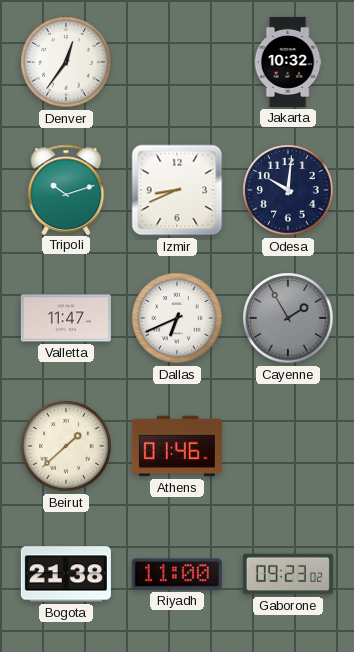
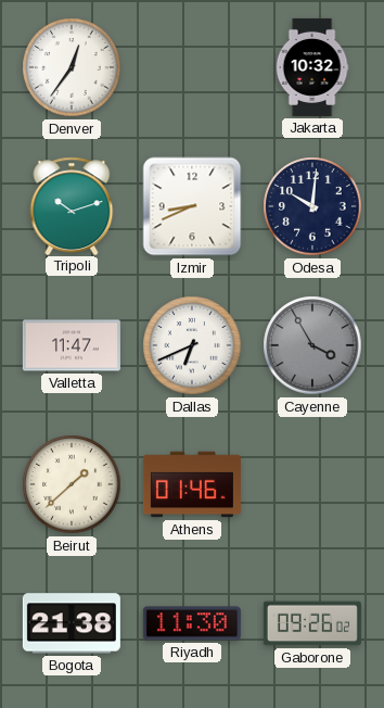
Cayenne: 1:55 -> 3:55
Riyadh: 11:00 -> 11:30
Gaborone: 09:23 -> 09:26
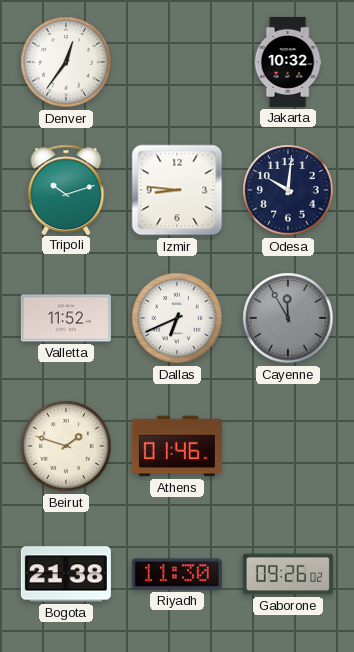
Izmir: 8:41 -> 8:46
Valletta: 11:47 -> 11:52
Cayenne: 3:55 -> 11:55
Beirut: 1:38 -> 1:48
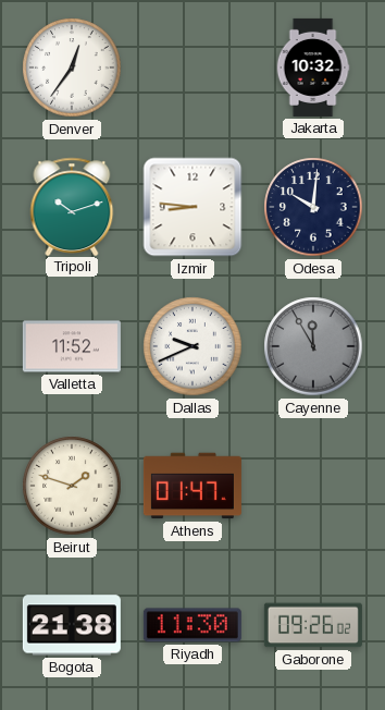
Dallas: 6:41 -> 9:41
Athens: 01:46 -> 01:47
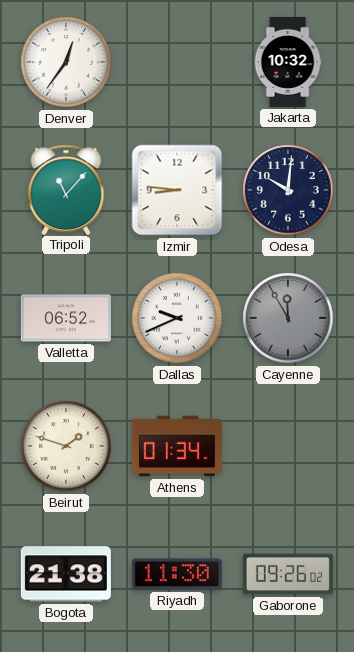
Tripoli: 10:12 -> 11:07
Valletta: 11:52 -> 06:52
Athens: 01:47 -> 01:34
